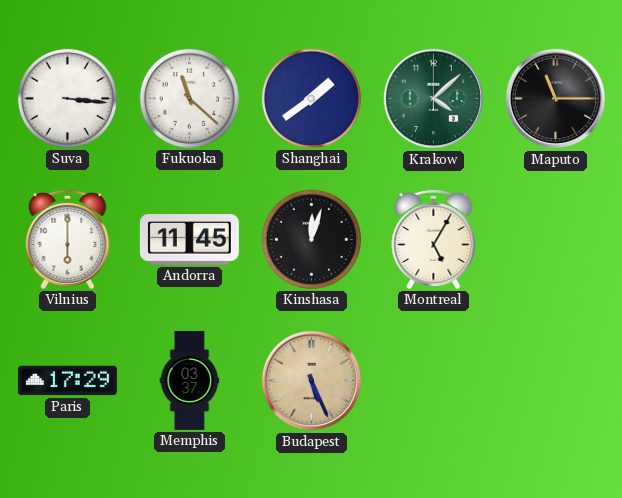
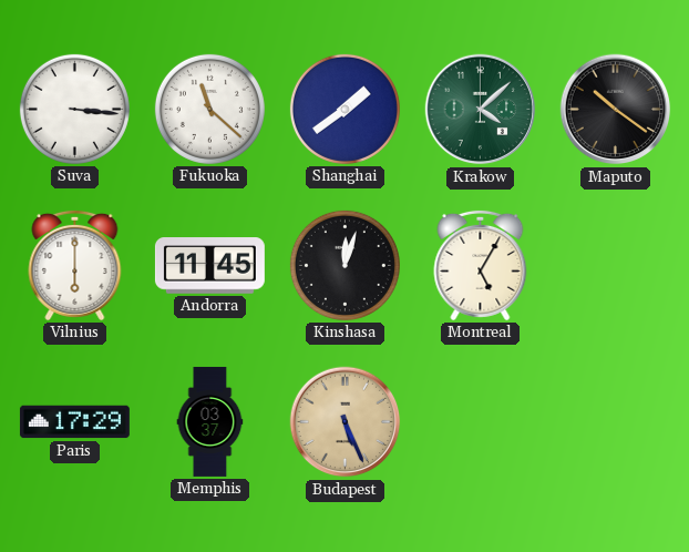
Maputo: 11:15 -> 10:21
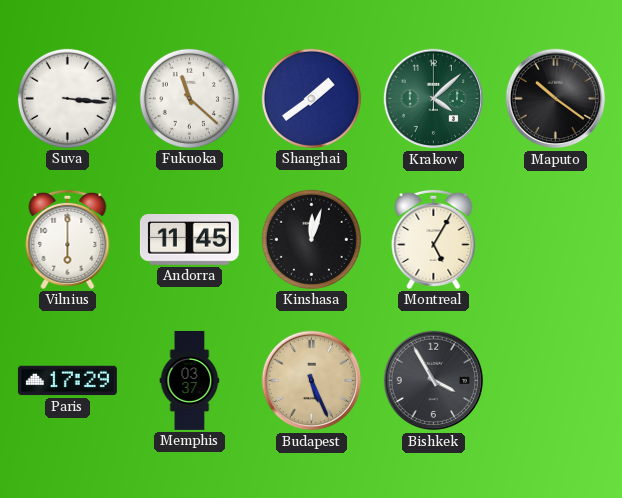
Bishkek: none -> 3:55
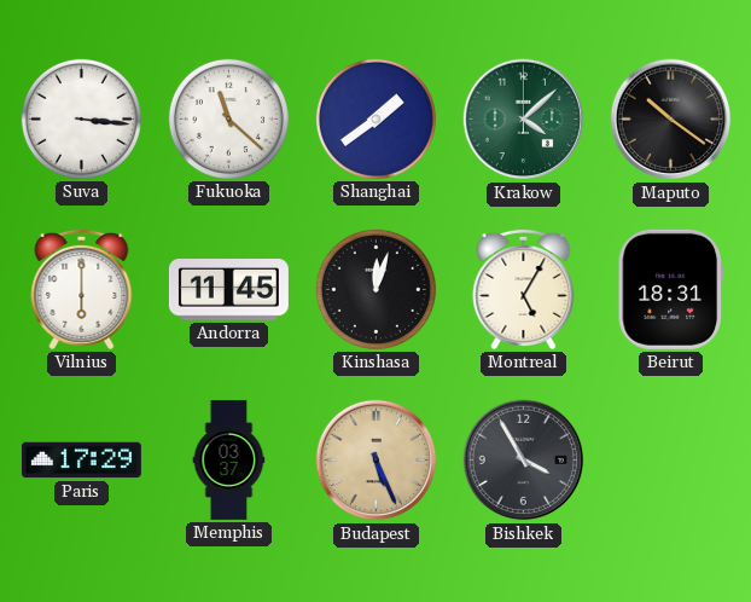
Beirut: none -> 18:31
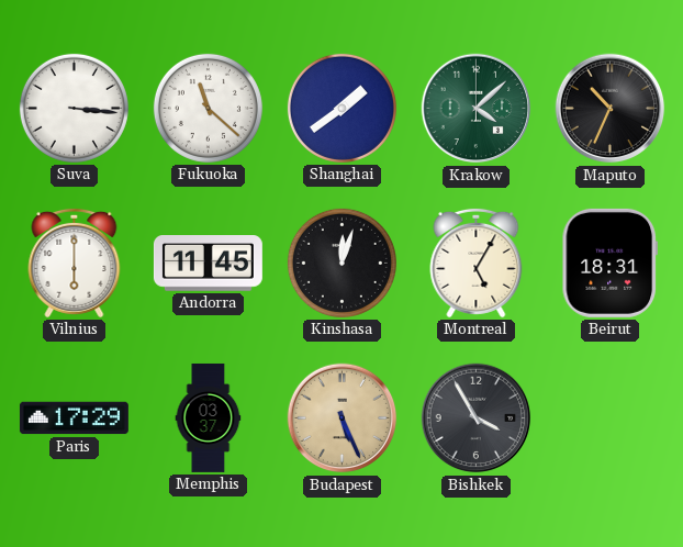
Maputo: 10:21 -> 10:34
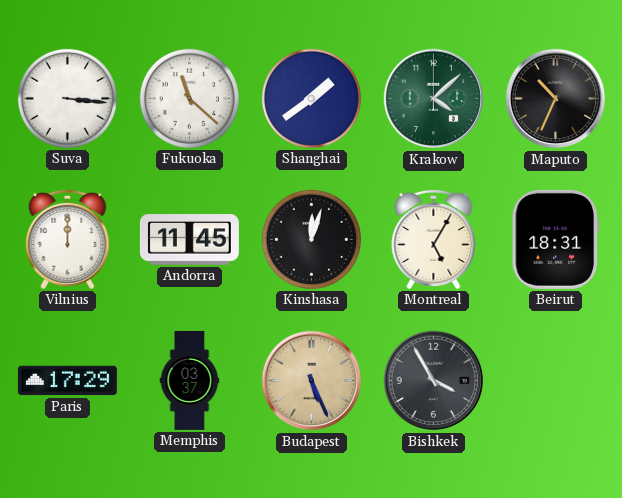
Vilnius: 6:00 -> 12:00
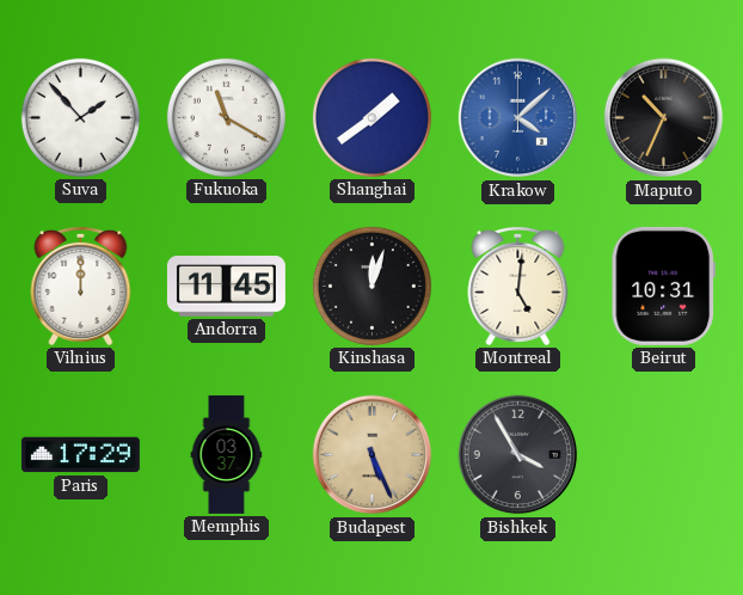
Suva: 3:16 -> 1:53
Fukuoka: 11:22 -> 11:20
Krakow dial: green -> blue
Montreal: 5:05 -> 5:01
Beirut: 18:31 -> 10:31
